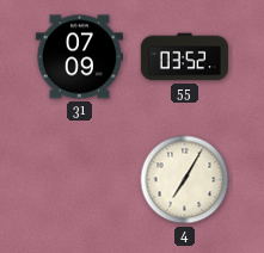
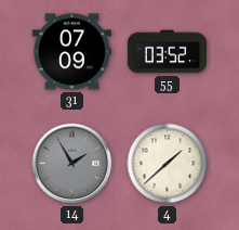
14: none -> 1:55
4: 7:05 -> 1:38
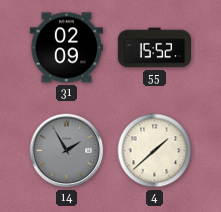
31: 07:09 -> 02:09
55: 03:52 -> 15:52
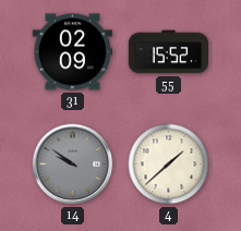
14: 1:55 -> 9:51
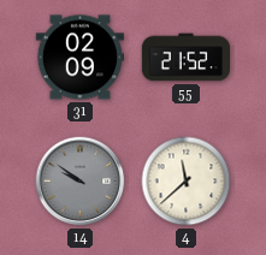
55: 15:52 -> 21:52
4: 1:38 -> 11:38
